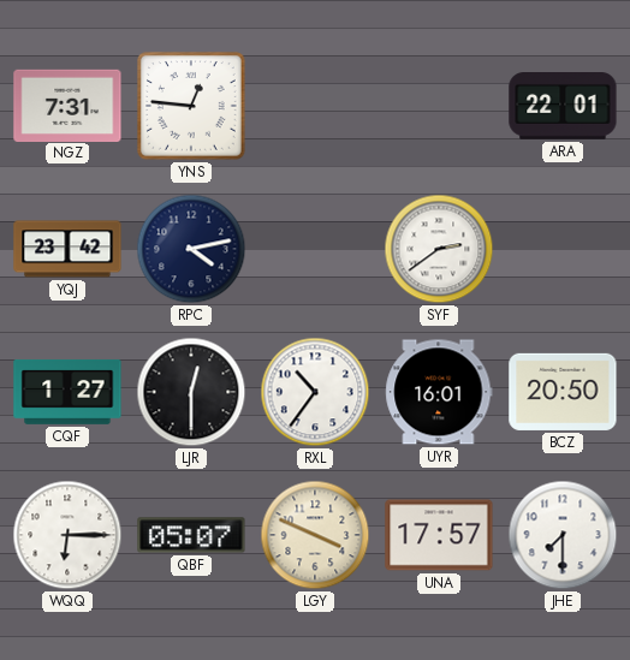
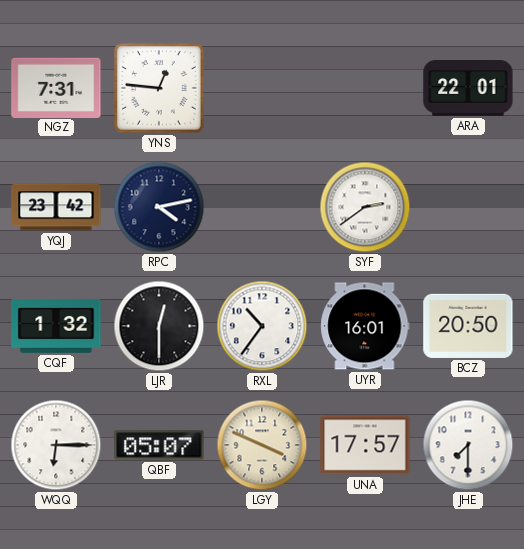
CQF: 1:27 -> 1:32
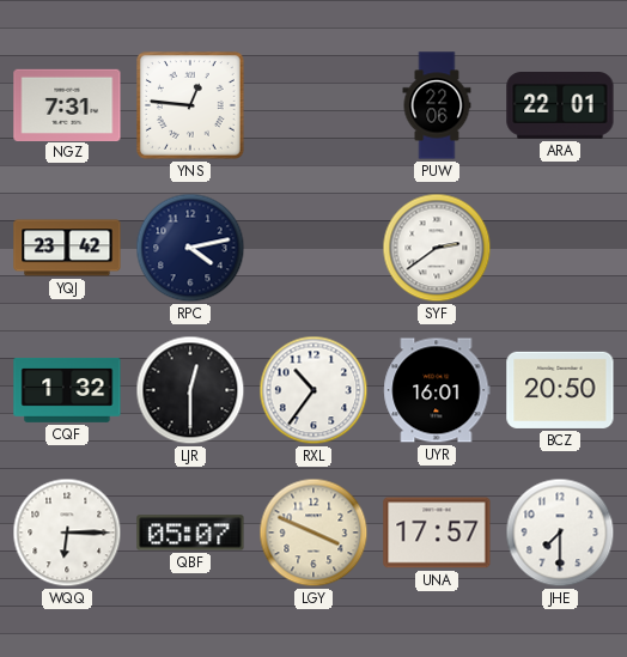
PUW: none -> 22:06
